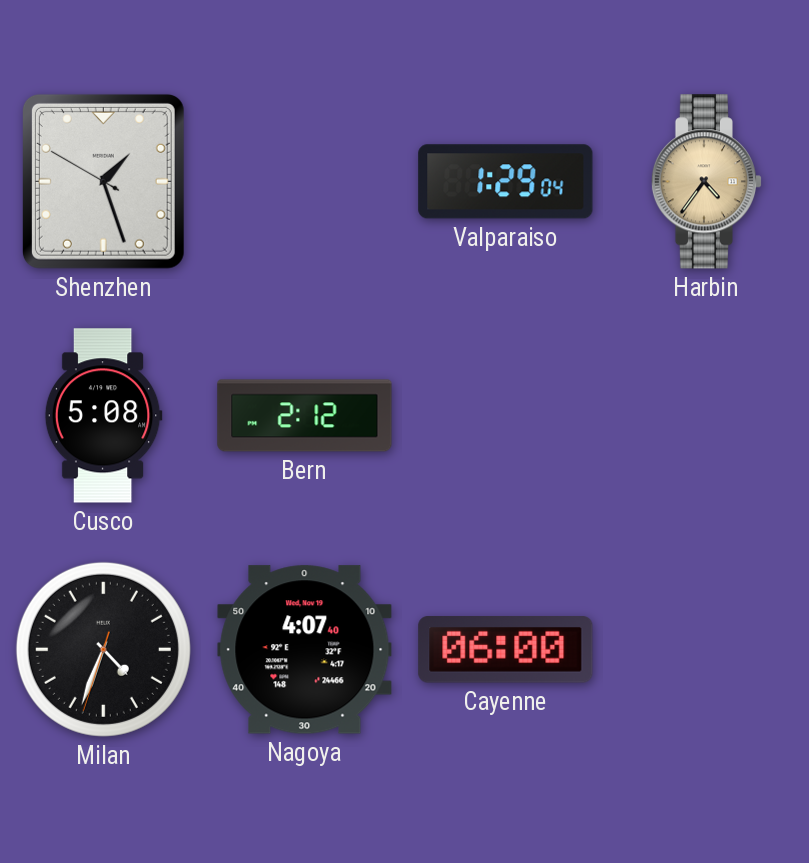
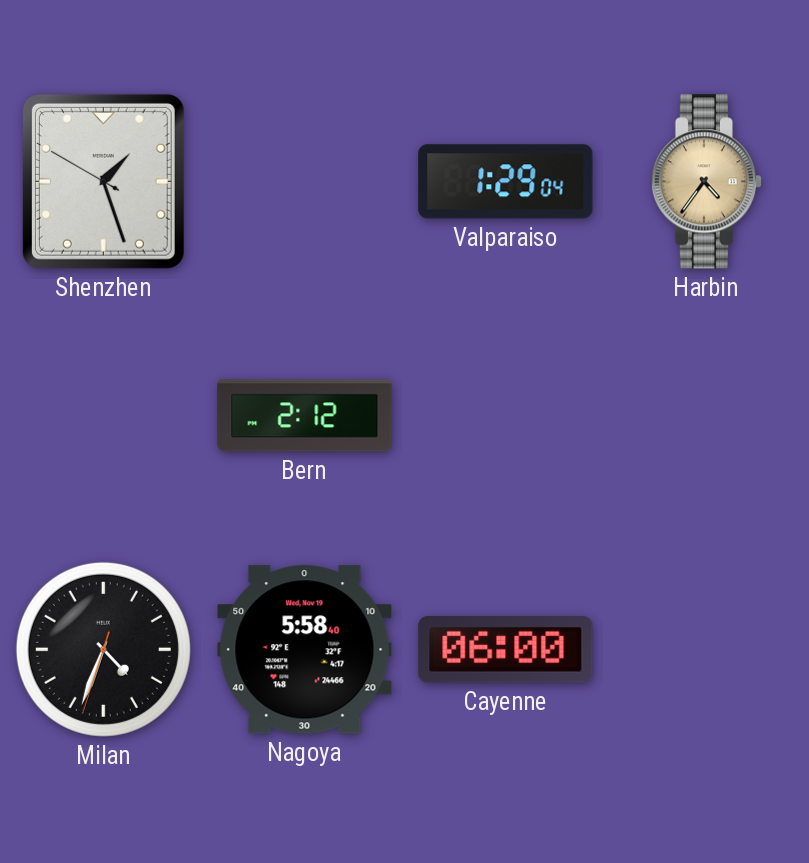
Cusco: 5:08 -> none
Nagoya: 4:07 -> 5:58
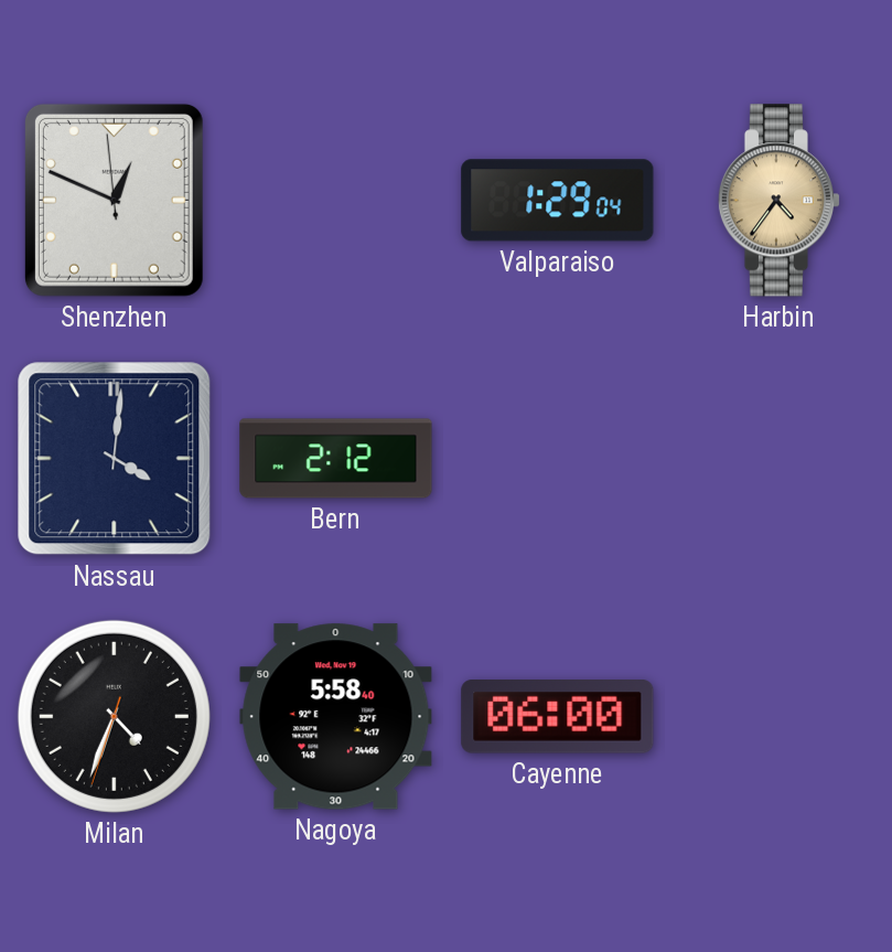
Shenzhen: 1:26 -> 12:48
Nassau: none -> 4:01
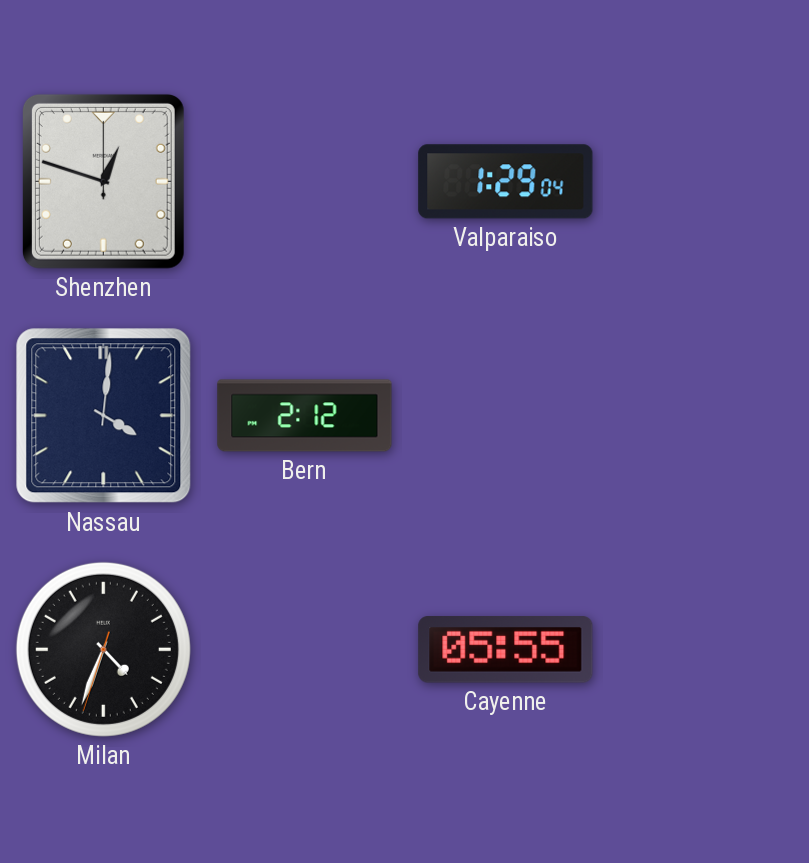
Shenzhen: 12:48:59 -> 12:48:00
Harbin: 4:36 -> none
Nagoya: 5:58 -> none
Cayenne: 06:00 -> 05:55
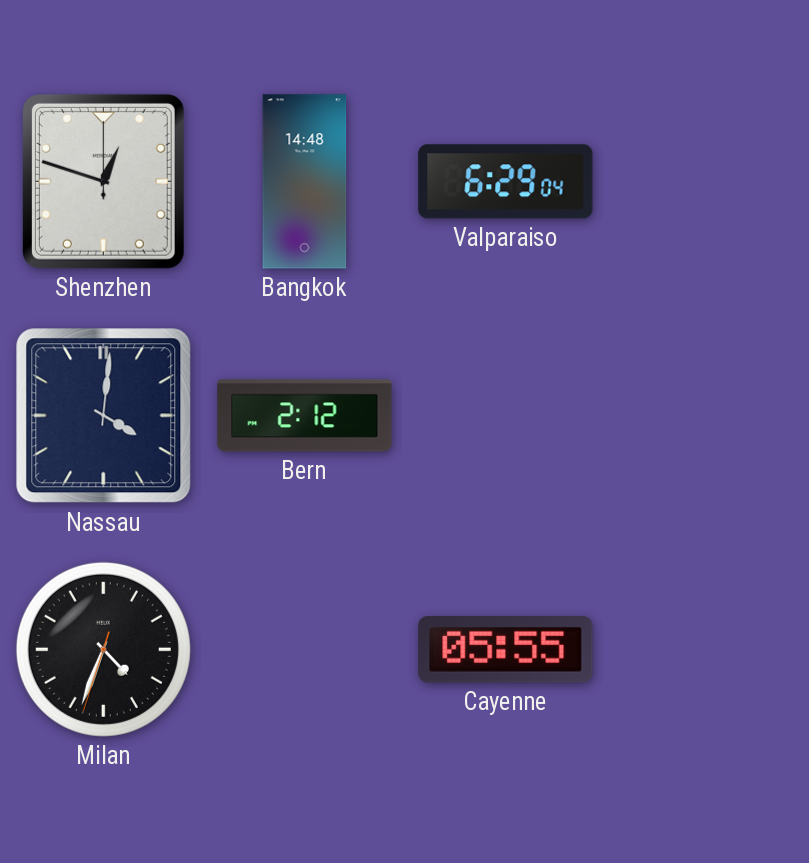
Bangkok: none -> 14:48
Valparaiso: 1:29 -> 6:29
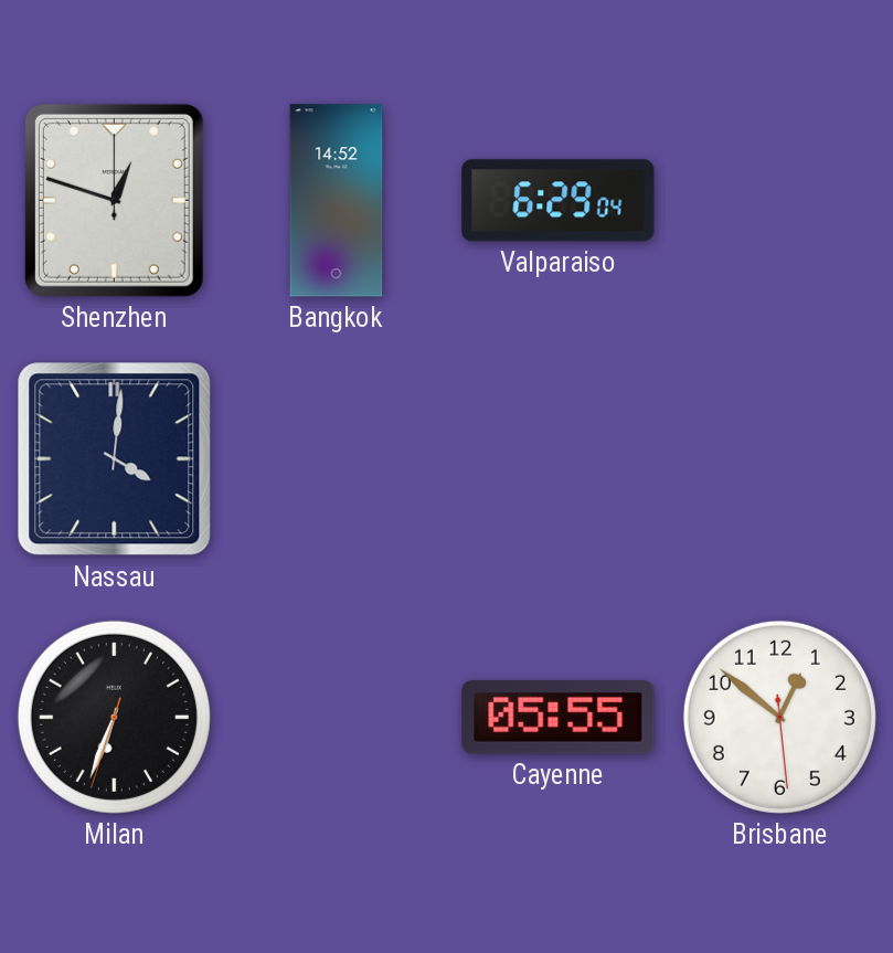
Bangkok: 14:48 -> 14:52
Bern: 2:12 -> none
Milan: 4:33 -> 6:33
Brisbane: none -> 12:51
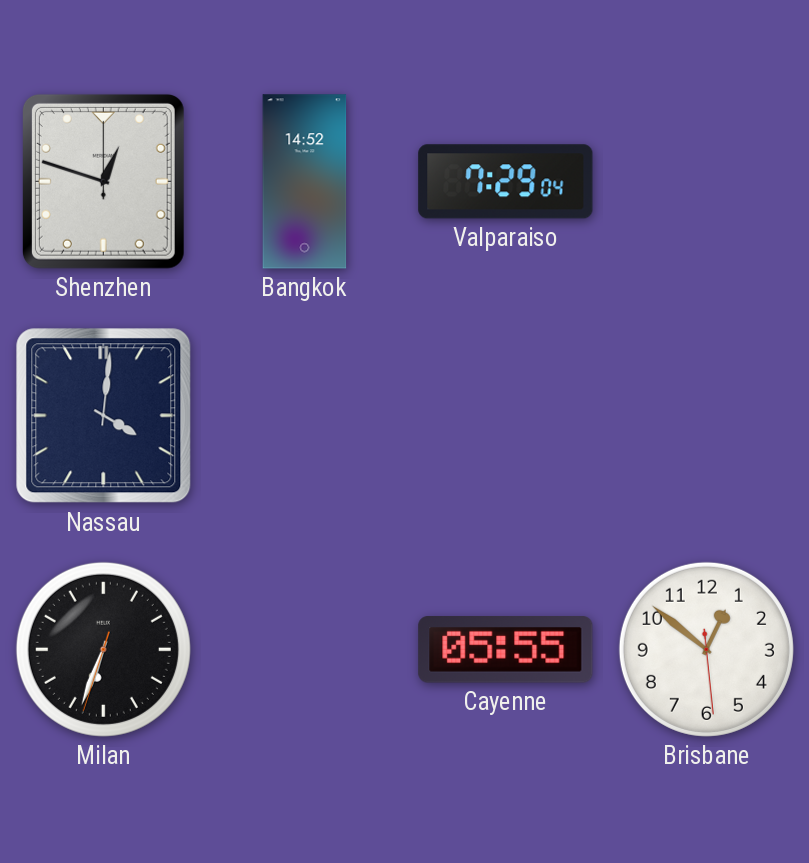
Valparaiso: 6:29 -> 7:29
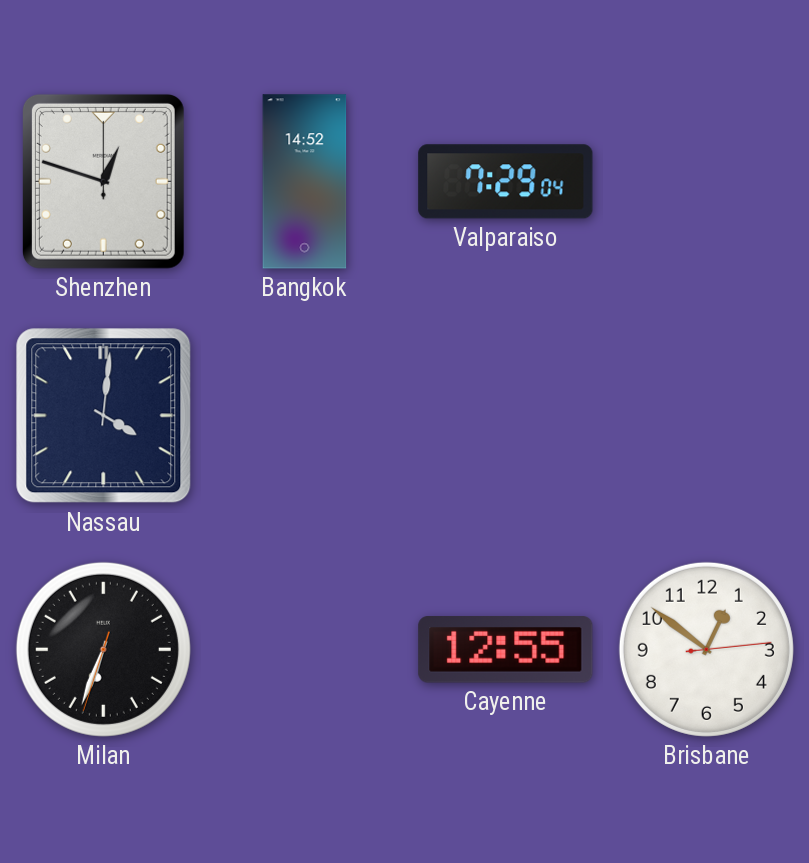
Cayenne: 05:55 -> 12:55
Brisbane: 12:51:29 -> 12:51:14
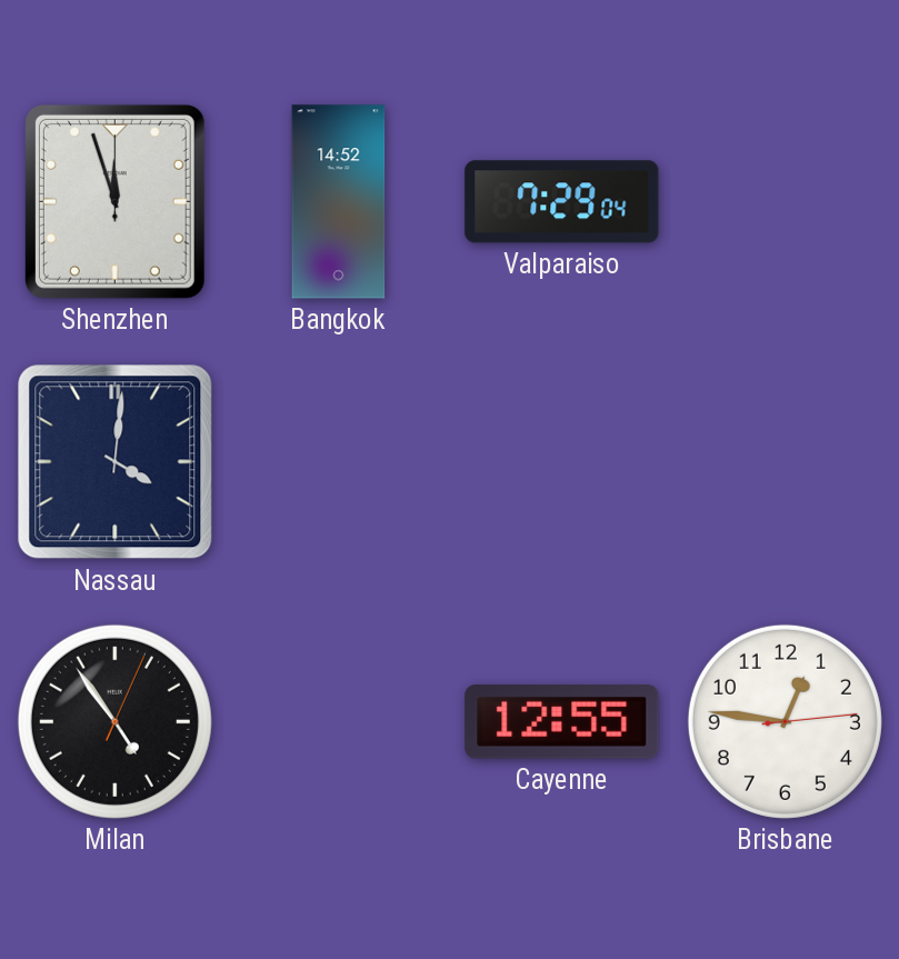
Shenzhen: 12:48 -> 11:57
Milan: 6:33 -> 4:54
Brisbane: 12:51 -> 12:46
